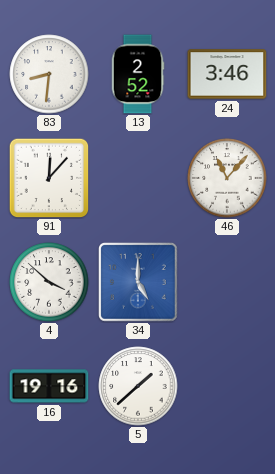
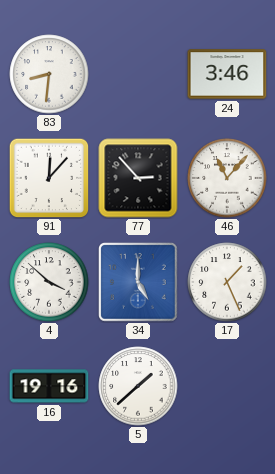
13: 2:52 -> none
77: none -> 2:53
17: none -> 1:26
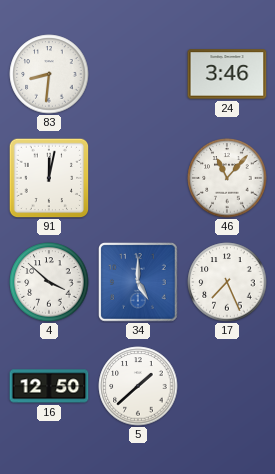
91: 12:07 -> 12:02
77: 2:53 -> none
17: 1:26 -> 7:26
16: 19:16 -> 12:50
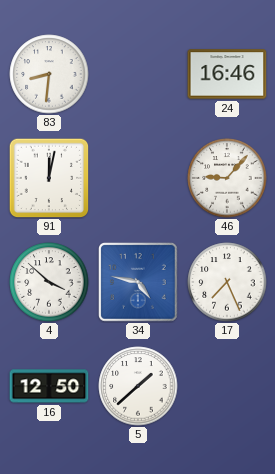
24: 3:46 -> 16:46
46: 11:07 -> 9:07
34: 5:00 -> 4:47
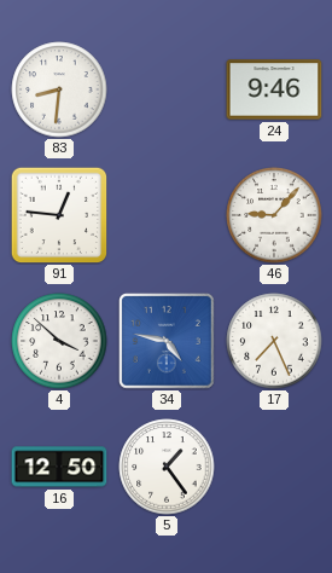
24: 16:46 -> 9:46
91: 12:02 -> 12:46
5: 1:38 -> 1:24
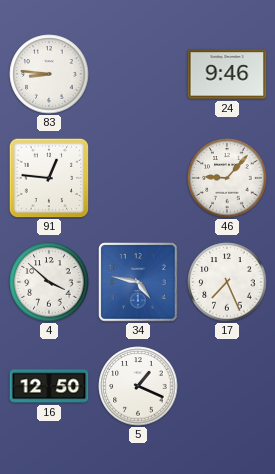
83: 8:31 -> 8:46
5: 1:24 -> 1:19
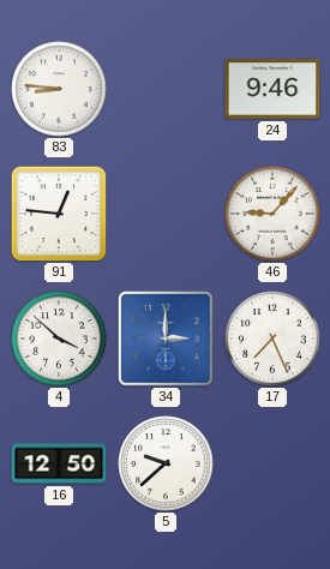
34: 4:47 -> 3:00
5: 1:19 -> 9:38
